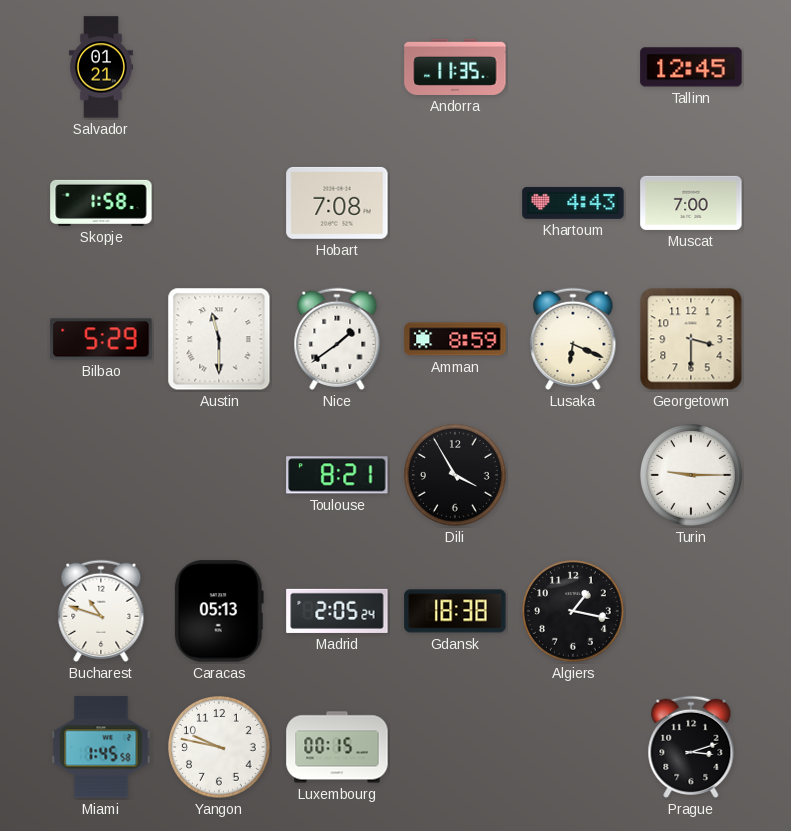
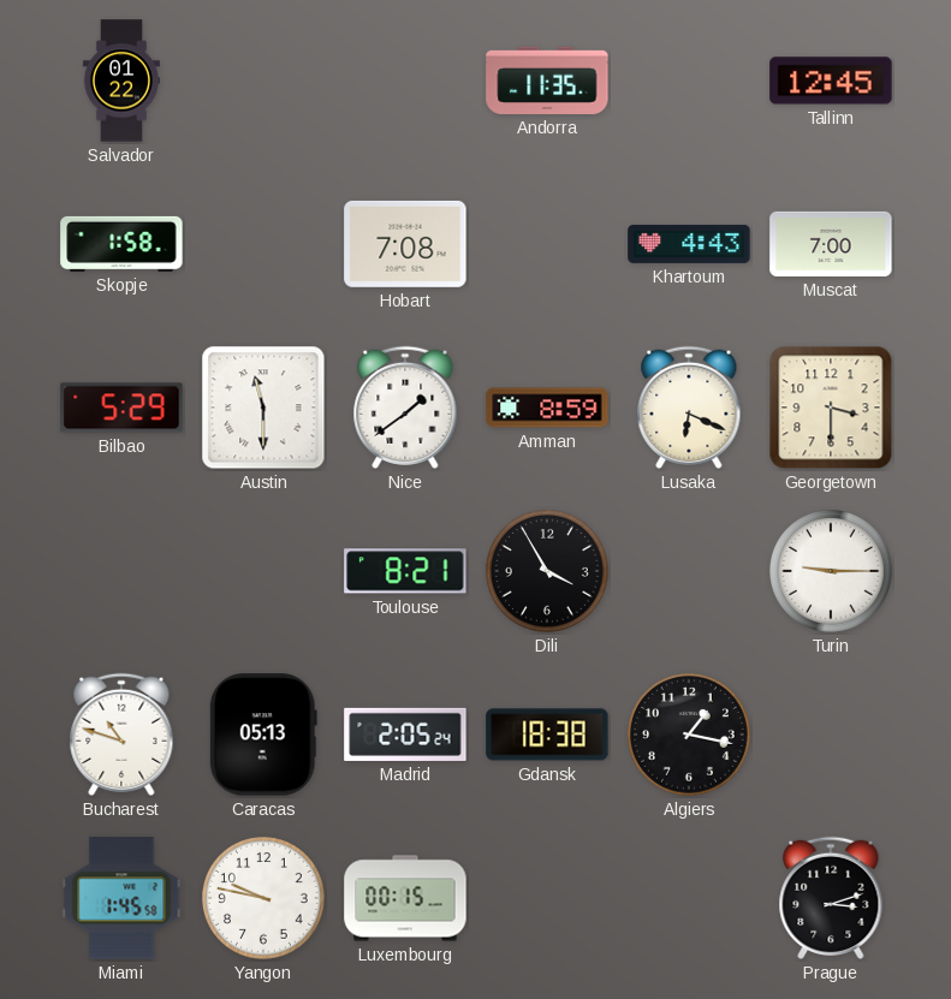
Salvador: 01:21 -> 01:22
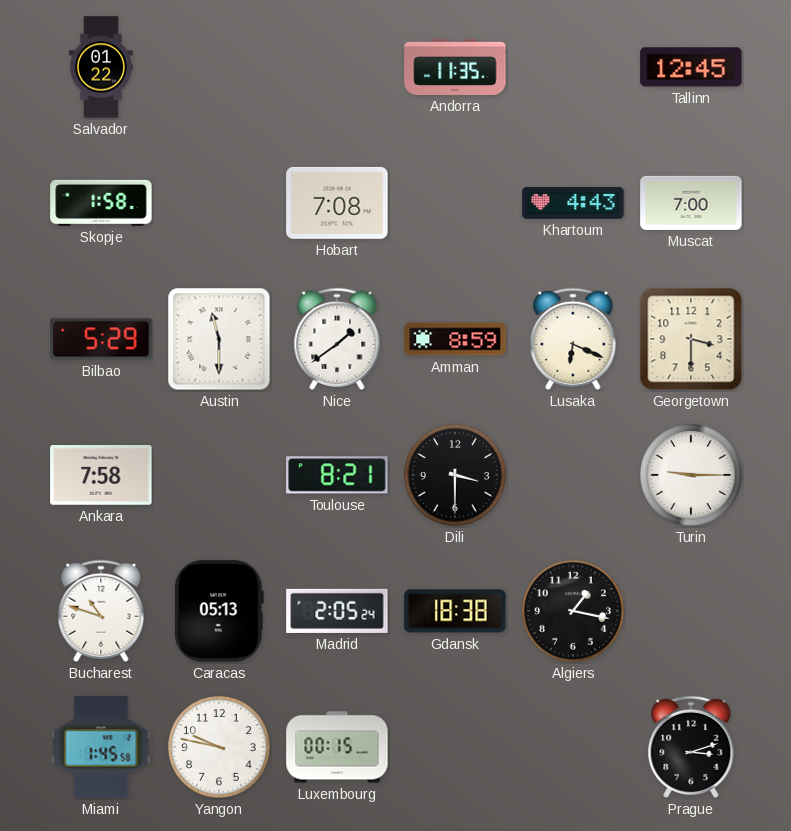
Ankara: none -> 7:58
Dili: 3:55 -> 3:30
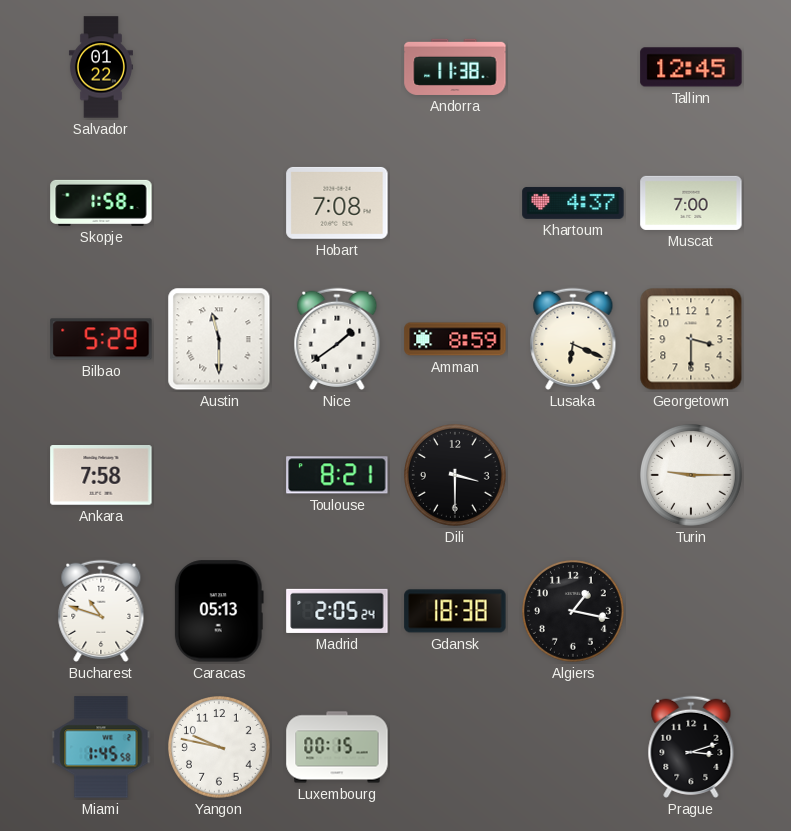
Andorra: 11:35 -> 11:38
Khartoum: 4:43 -> 4:37
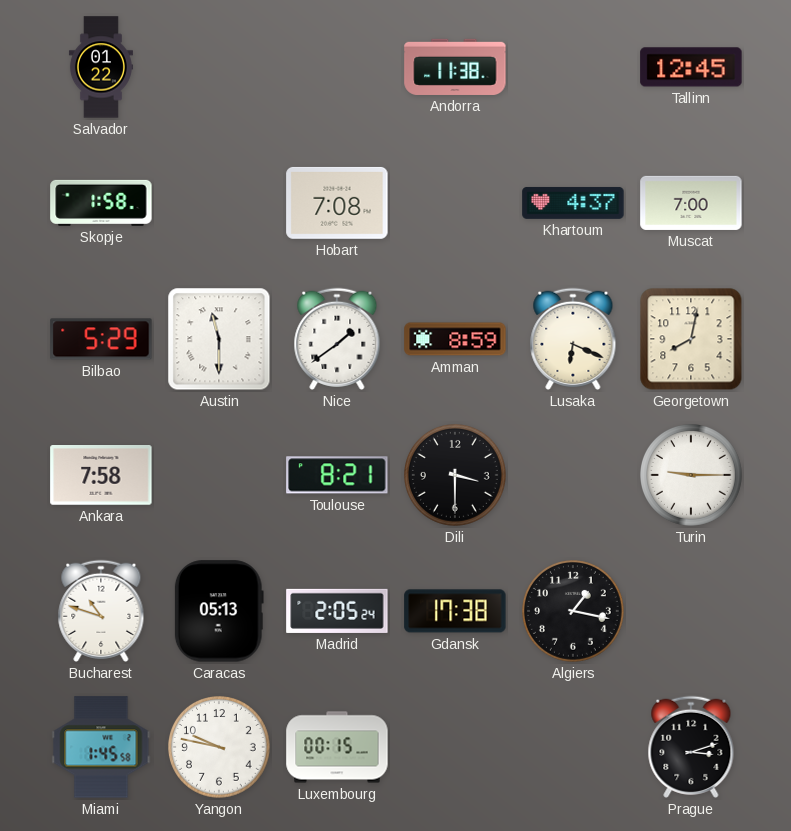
Georgetown: 3:30 -> 8:02
Gdansk: 18:38 -> 17:38
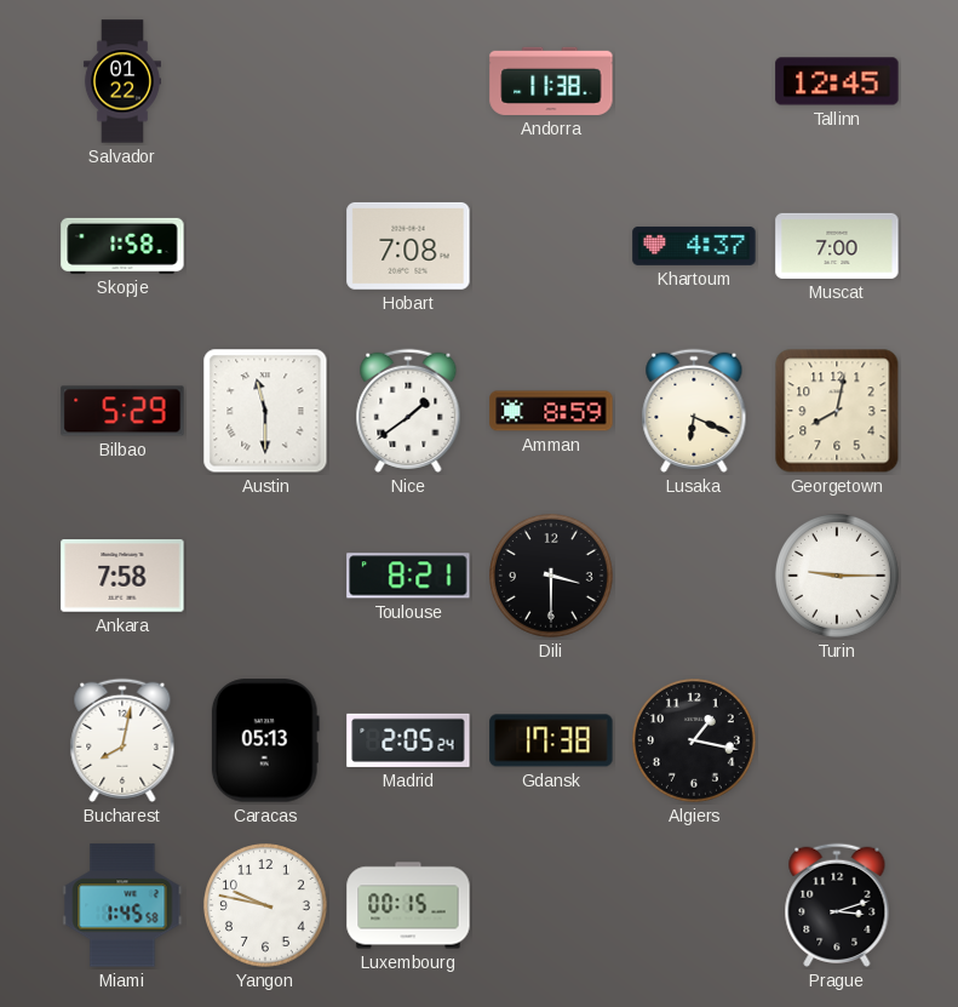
Bucharest: 10:48 -> 8:02
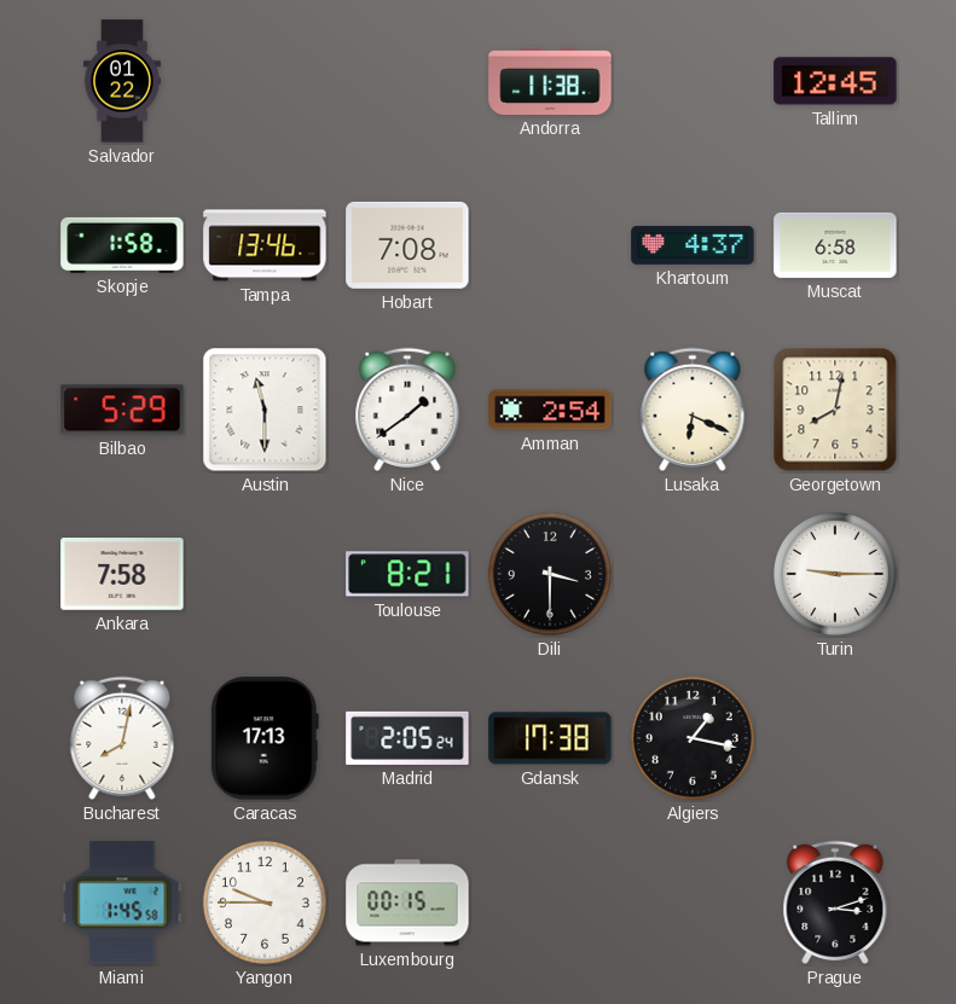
Tampa: none -> 13:46
Muscat: 7:00 -> 6:58
Amman: 8:59 -> 2:54
Caracas: 05:13 -> 17:13
Yangon: 9:47 -> 9:45
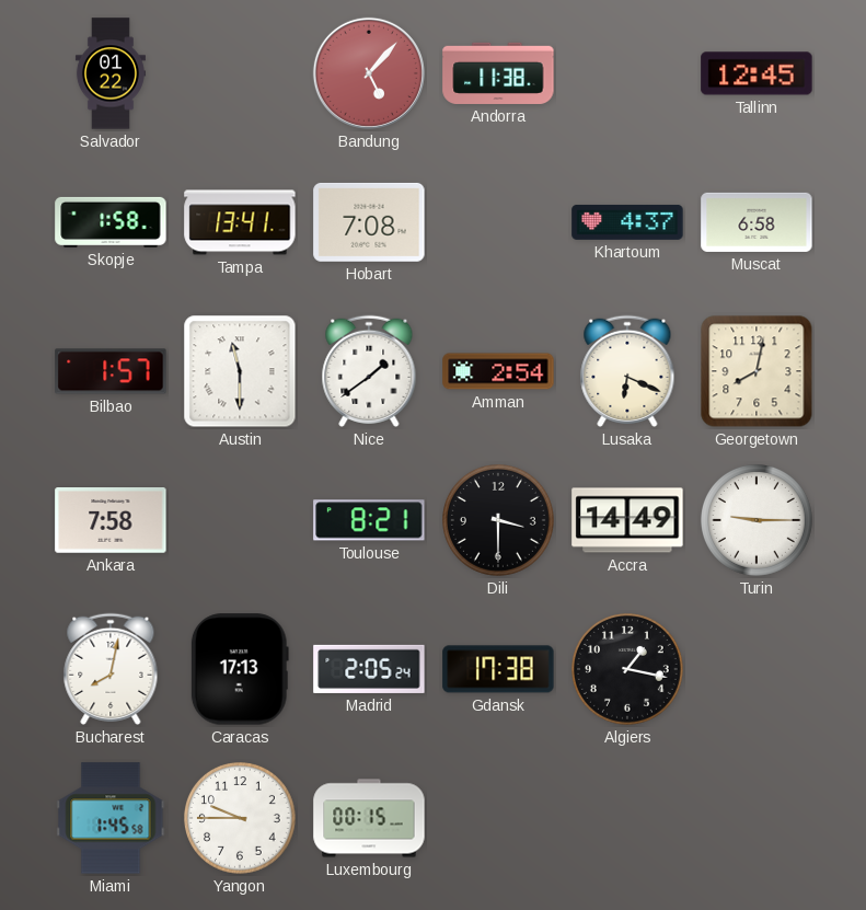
Bandung: none -> 5:07
Tampa: 13:46 -> 13:41
Bilbao: 5:29 -> 1:57
Accra: none -> 14:49
Prague: 3:12 -> none
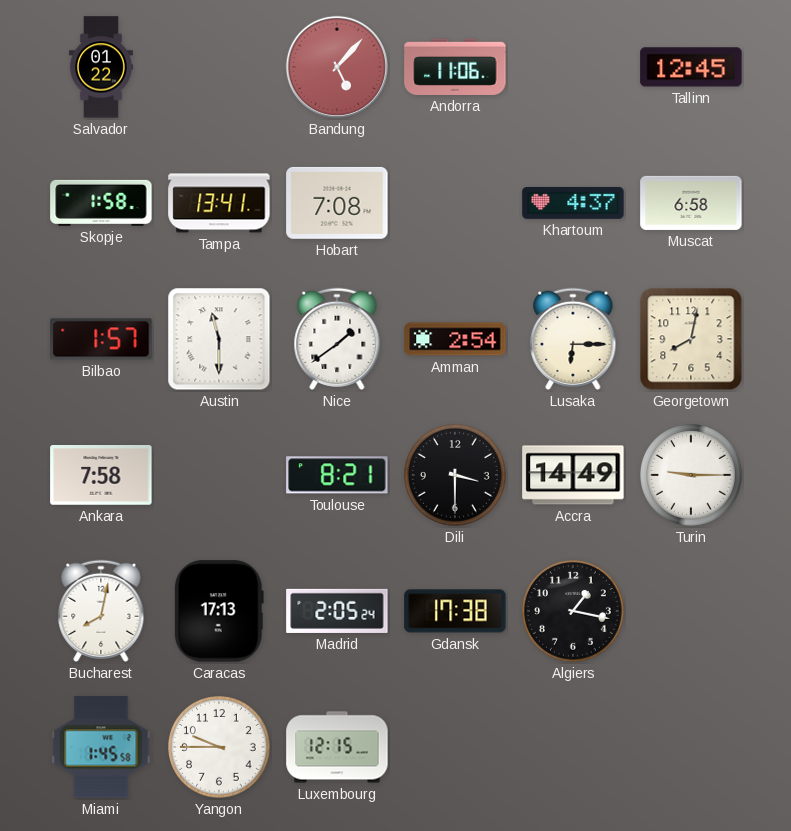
Andorra: 11:38 -> 11:06
Lusaka: 6:19 -> 6:15
Luxembourg: 00:15 -> 12:15
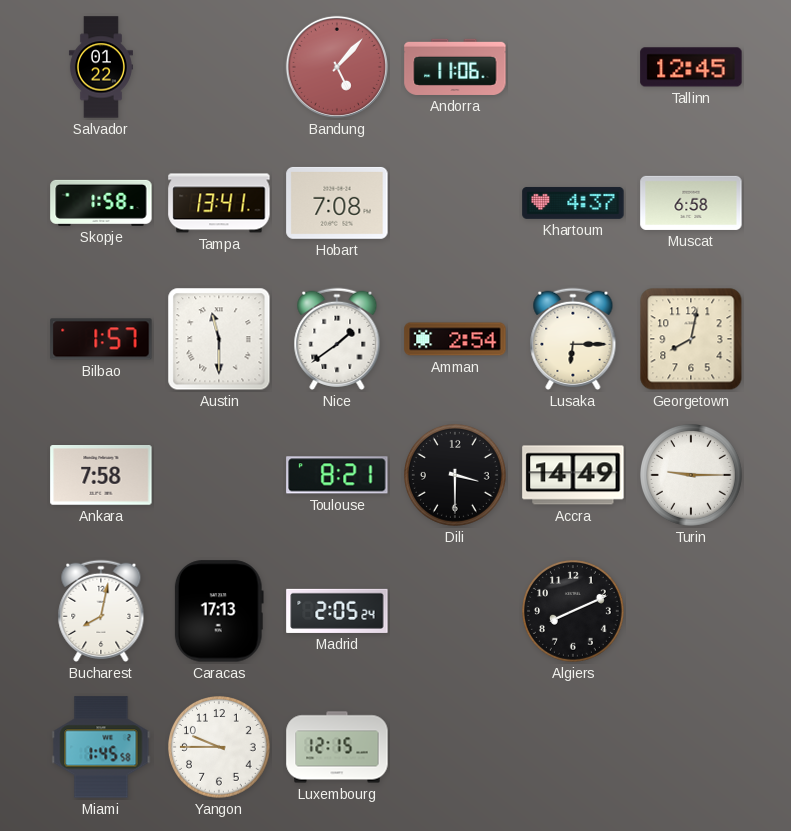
Gdansk: 17:38 -> none
Algiers: 1:17 -> 8:11
